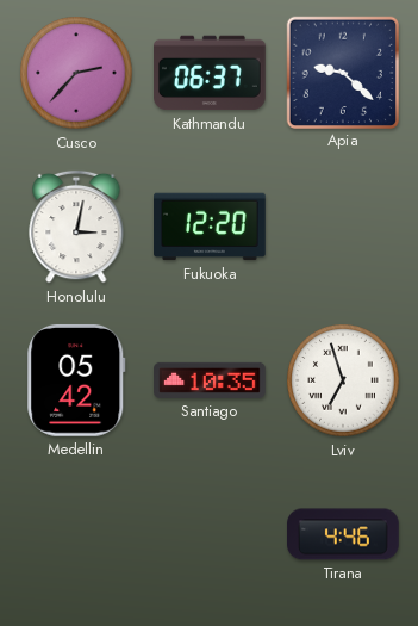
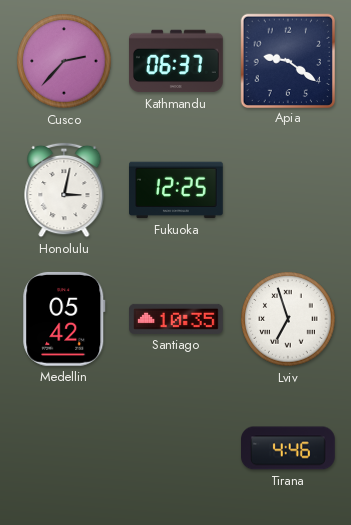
Apia: 9:22 -> 9:21
Fukuoka: 12:20 -> 12:25
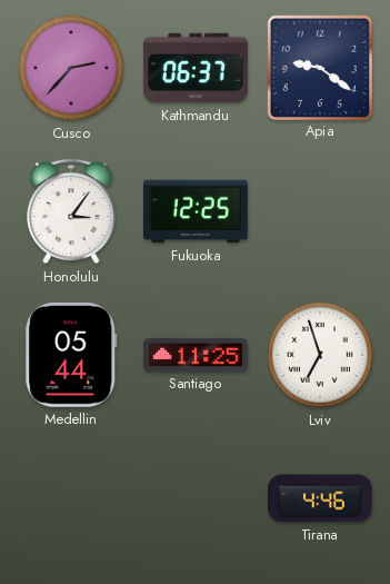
Honolulu: 3:02 -> 3:06
Medellin: 05:42 -> 05:44
Santiago: 10:35 -> 11:25
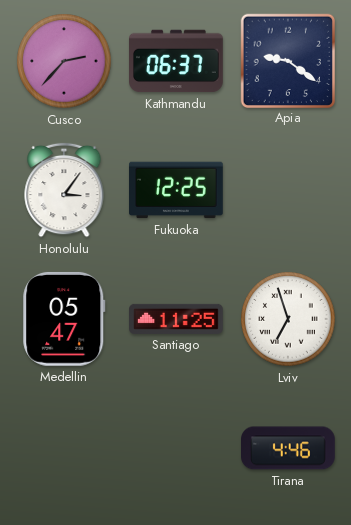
Medellin: 05:44 -> 05:47
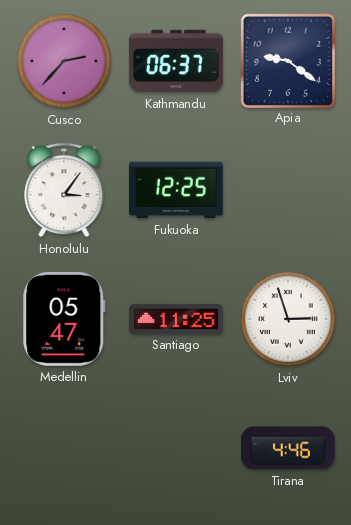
Lviv: 6:57 -> 2:57
